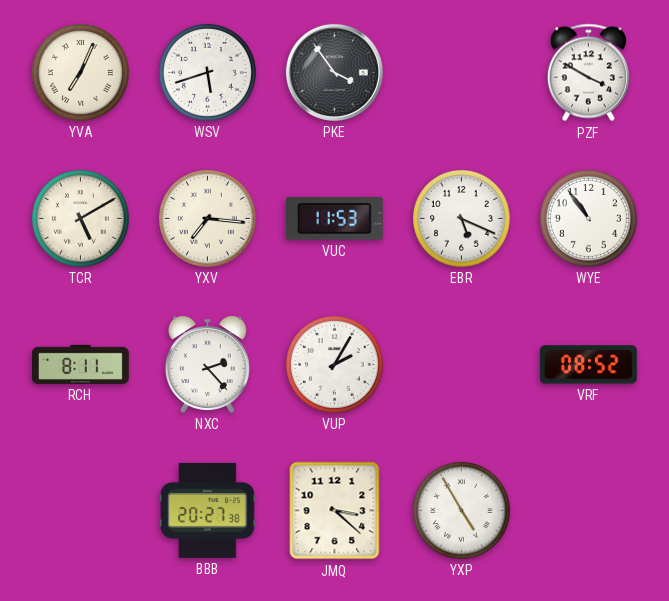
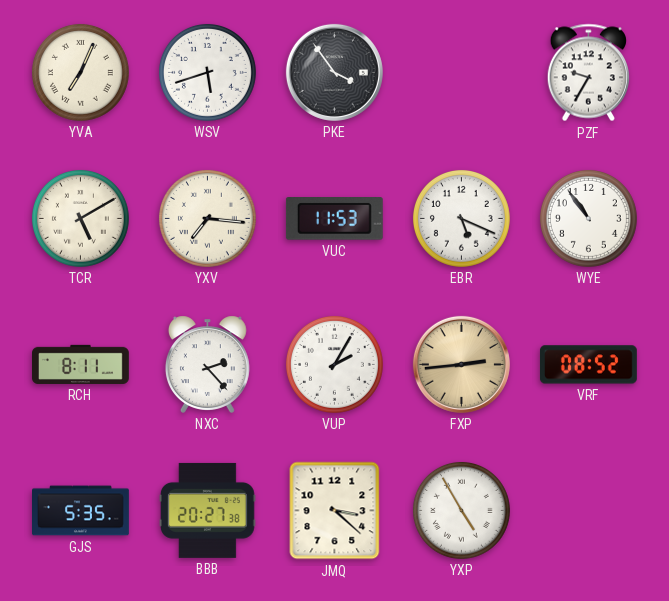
PZF: 3:50 -> 9:35
FXP: none -> 2:44
GJS: none -> 5:35
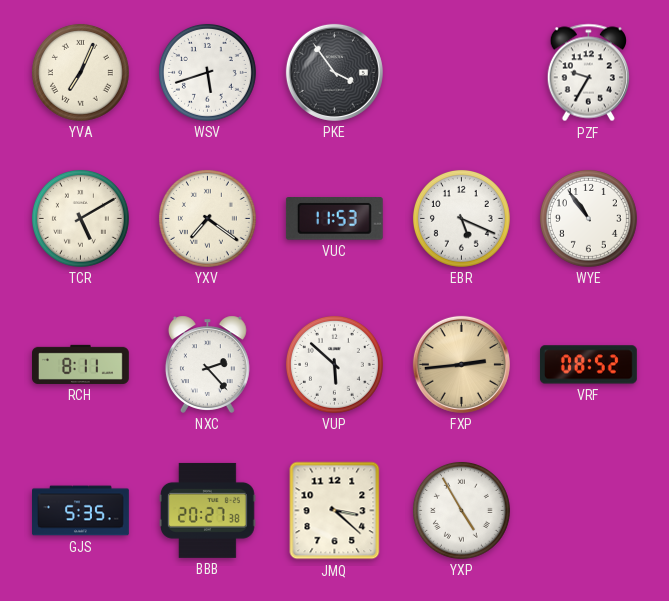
YXV: 7:16 -> 7:21
VUP: 2:05 -> 5:52
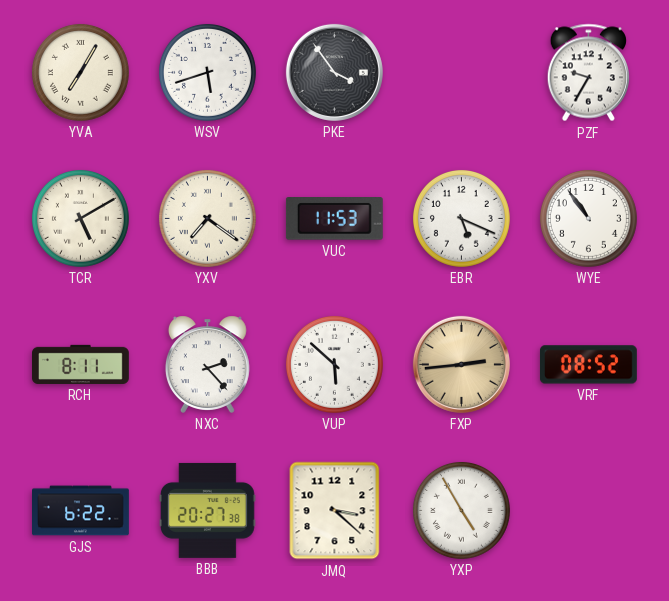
YVA: 7:04 -> 7:05
GJS: 5:35 -> 6:22
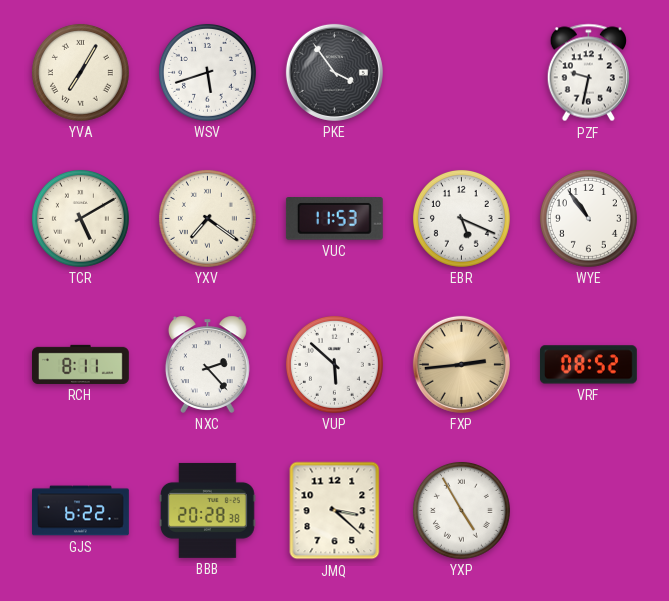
PZF: 9:35 -> 9:32
BBB: 20:27 -> 20:28
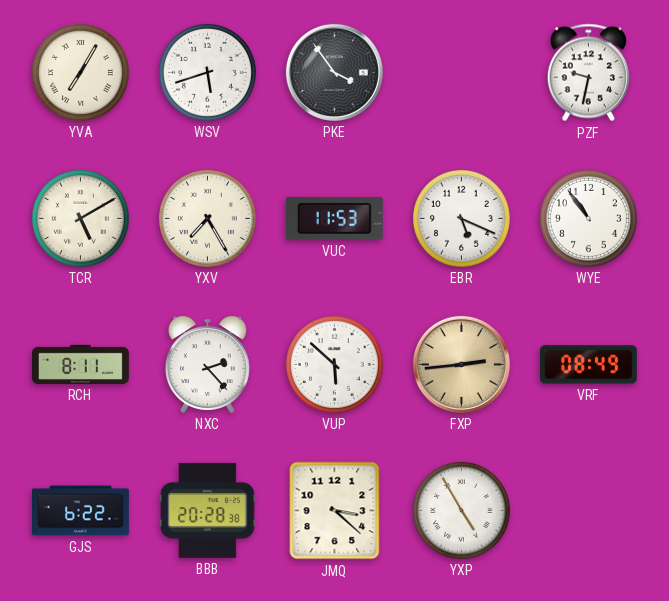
YXV: 7:21 -> 7:25
VRF: 08:52 -> 08:49
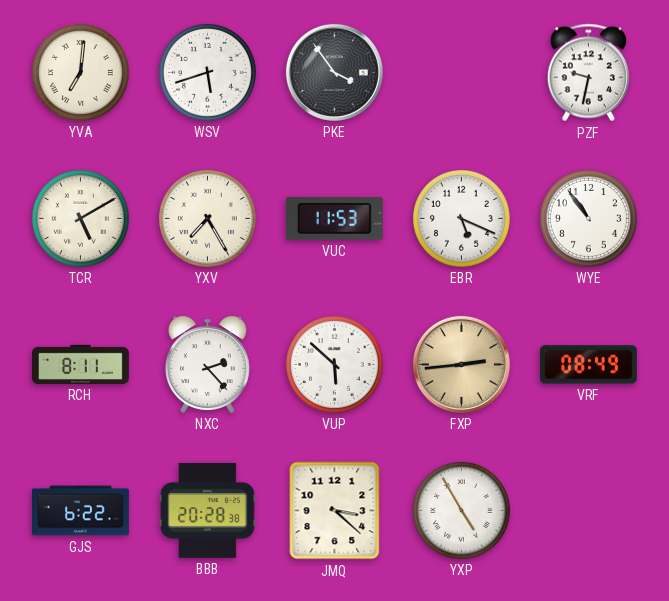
YVA: 7:05 -> 7:01
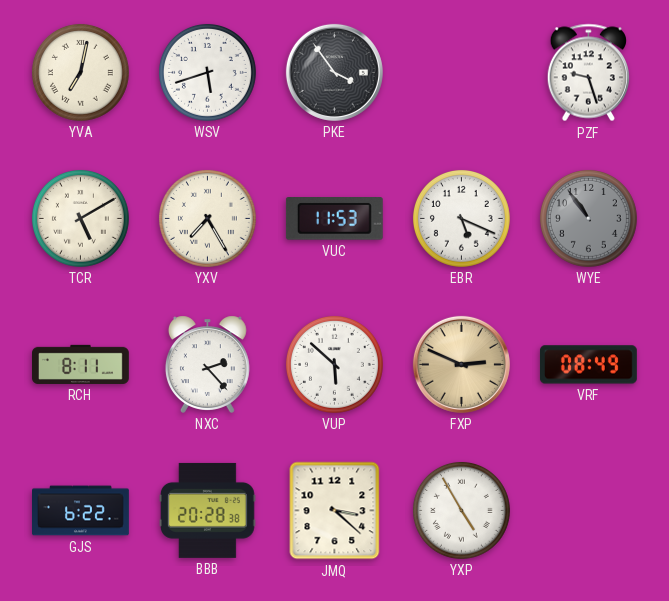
YVA: 7:01 -> 7:02
PZF: 9:32 -> 9:27
WYE dial: white -> grey
FXP: 2:44 -> 2:49
